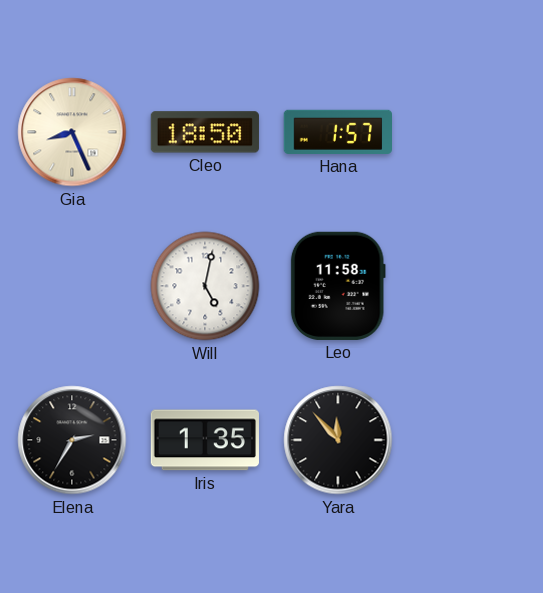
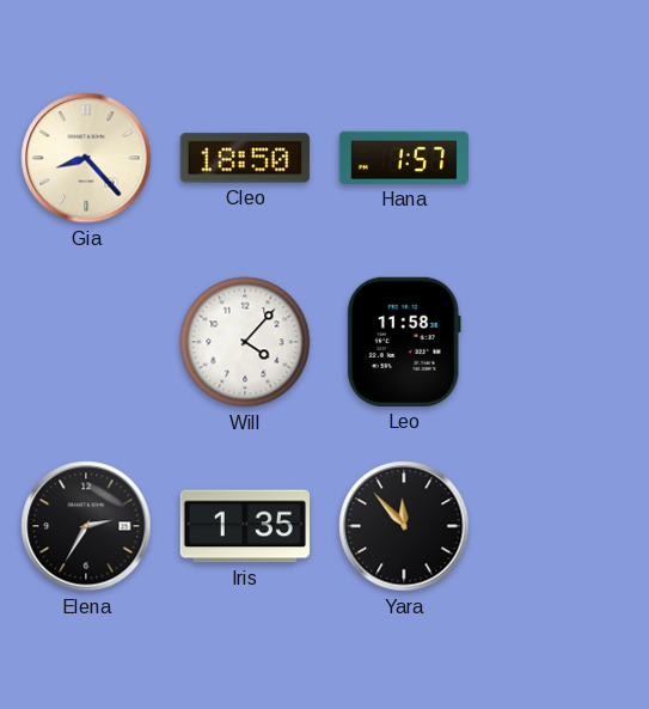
Gia: 8:26 -> 8:23
Will: 5:02 -> 4:07
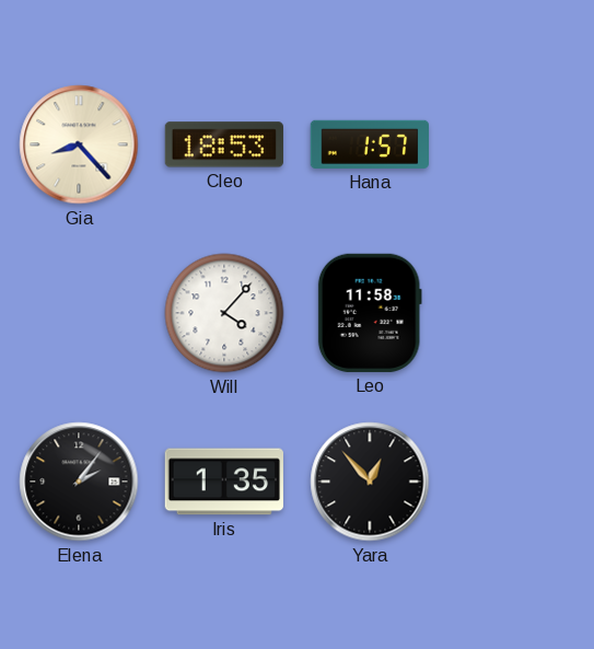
Cleo: 18:50 -> 18:53
Elena: 2:35 -> 2:06
Yara: 11:53 -> 12:53
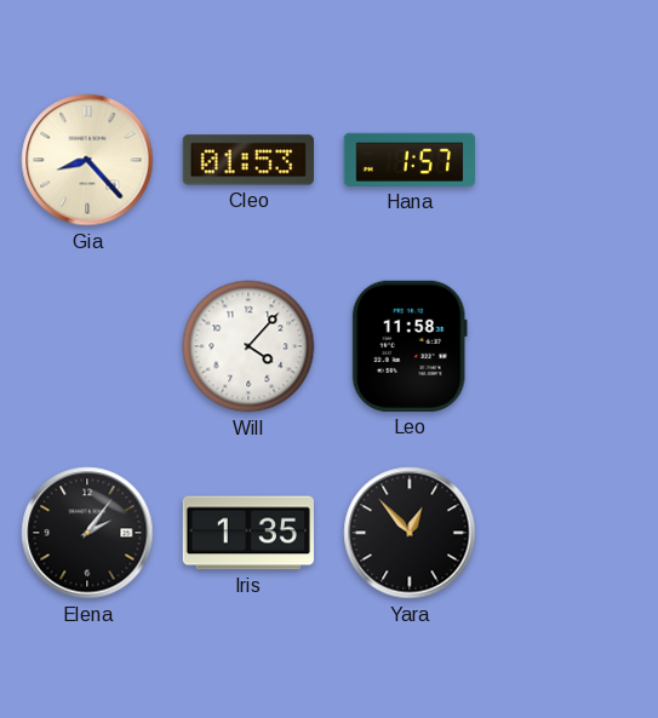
Cleo: 18:53 -> 01:53
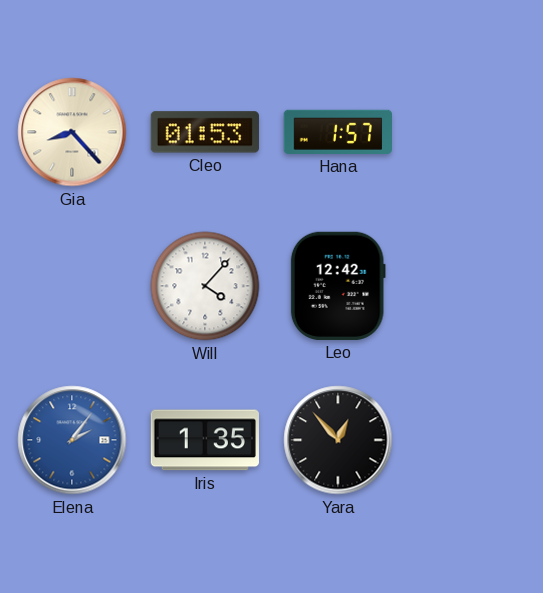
Leo: 11:58 -> 12:42
Elena dial: black -> blue
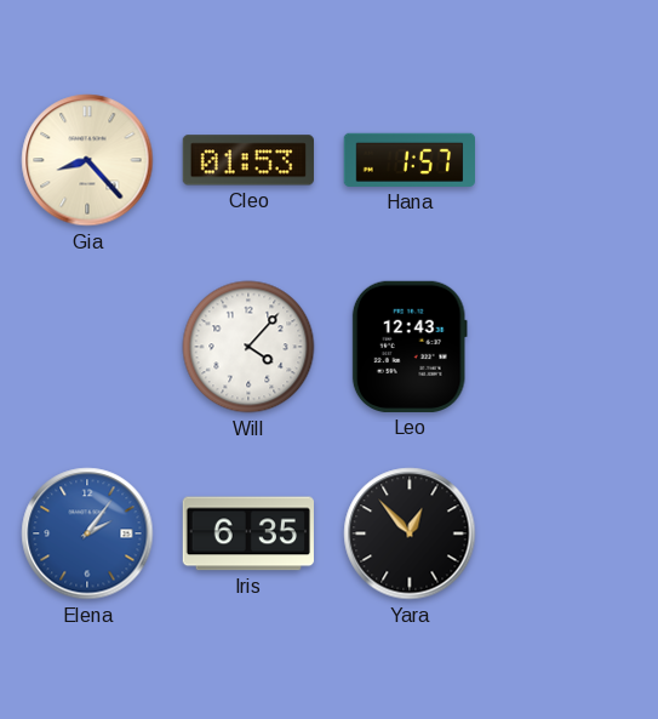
Leo: 12:42 -> 12:43
Iris: 1:35 -> 6:35
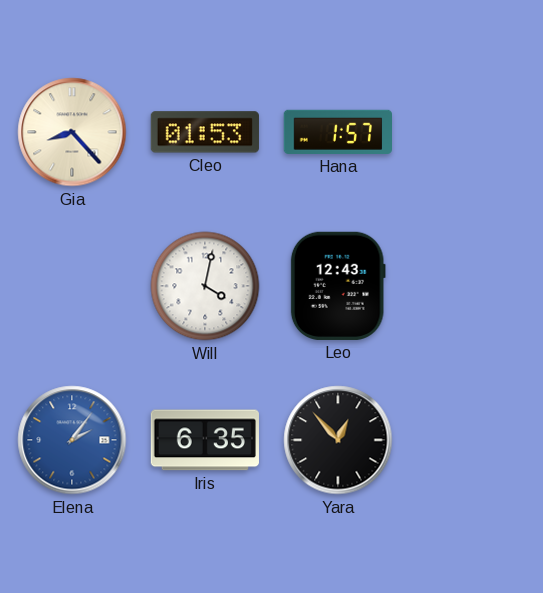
Will: 4:07 -> 4:02
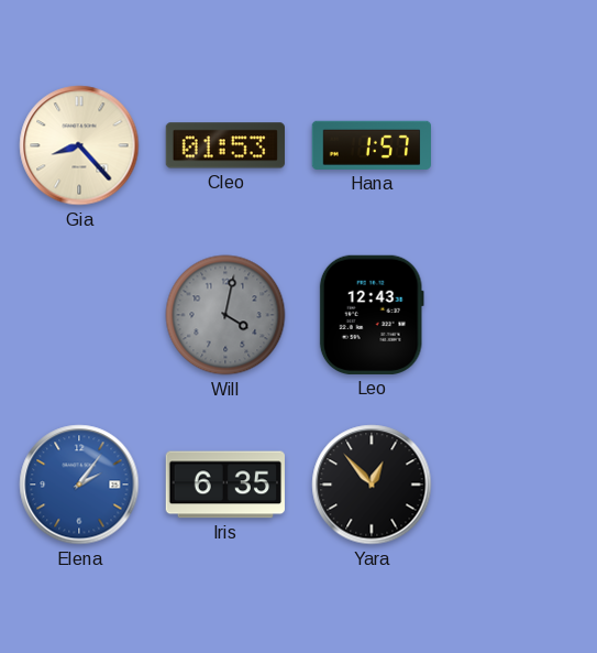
Will dial: white -> grey
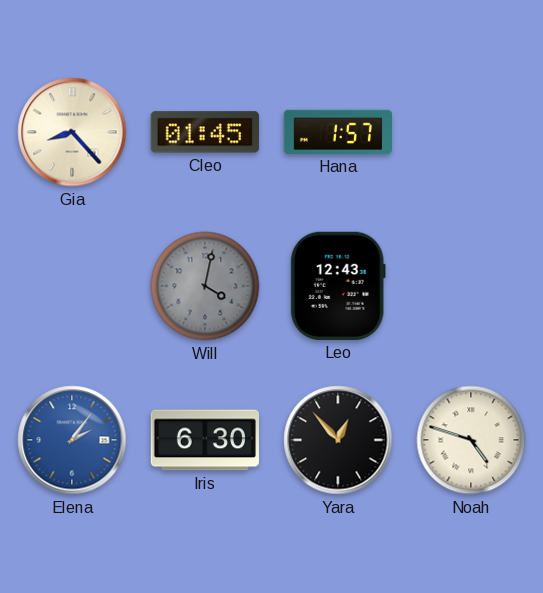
Cleo: 01:53 -> 01:45
Iris: 6:35 -> 6:30
Noah: none -> 4:48
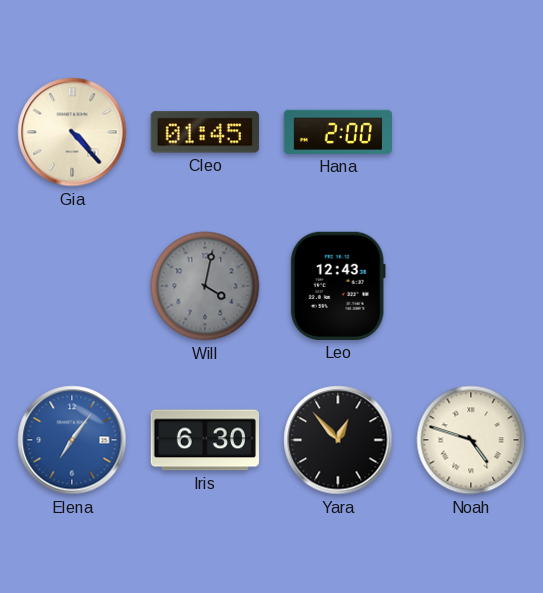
Gia: 8:23 -> 4:23
Hana: 1:57 -> 2:00
Elena: 2:06 -> 7:06
